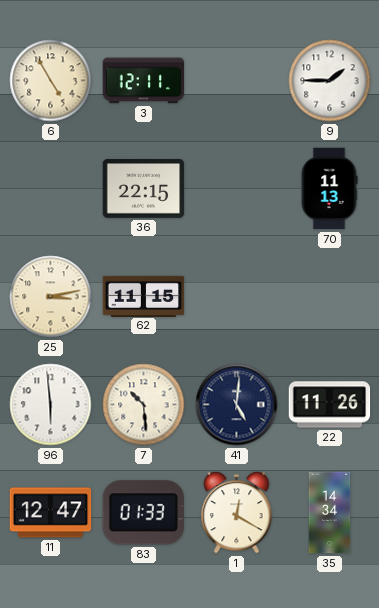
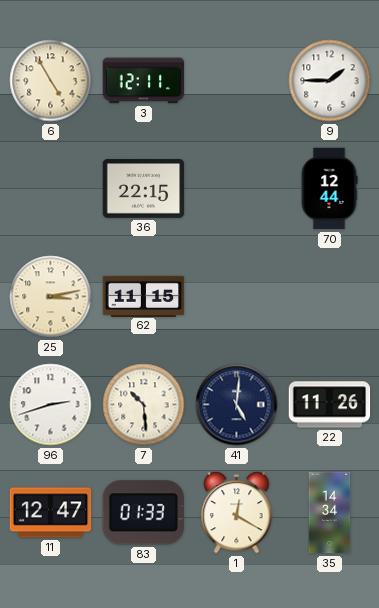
70: 11:13 -> 12:44
96: 5:59 -> 2:42
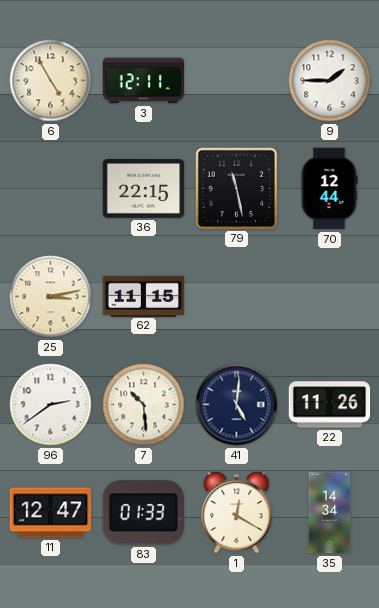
79: none -> 11:28
96: 2:42 -> 2:39
